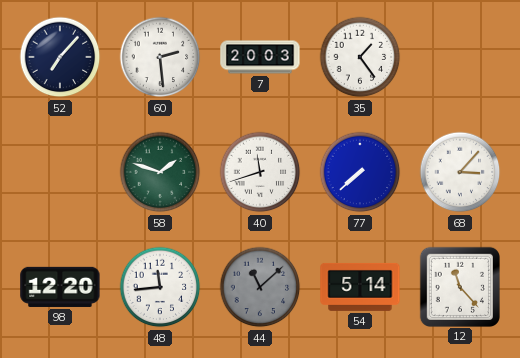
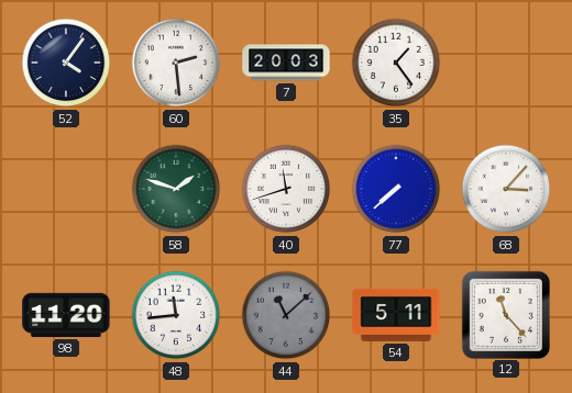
52: 7:07 -> 4:06
98: 12:20 -> 11:20
54: 5:14 -> 5:11
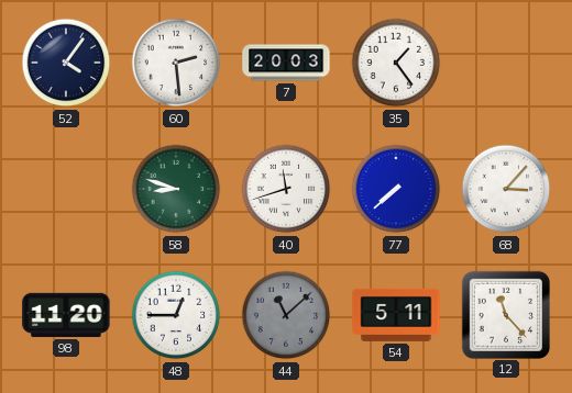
58: 1:48 -> 8:48
48: 11:44 -> 12:45
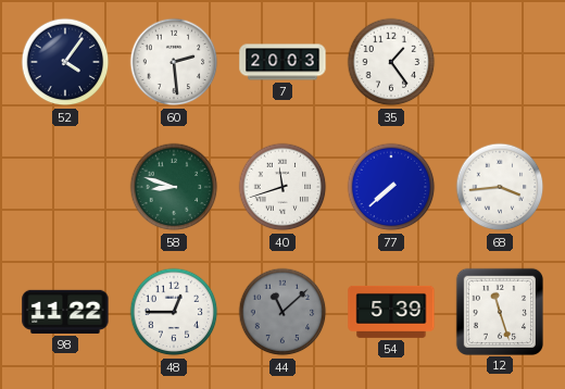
68: 3:07 -> 3:44
98: 11:20 -> 11:22
54: 5:11 -> 5:39
12: 11:23 -> 11:27
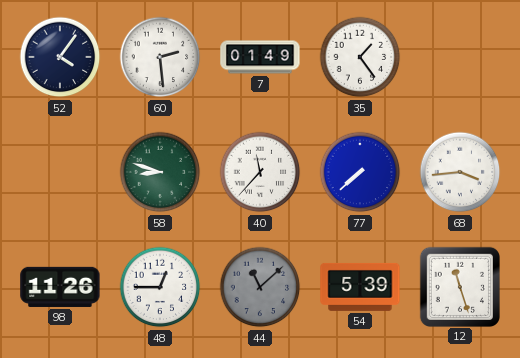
7: 20:03 -> 01:49
40: 11:42 -> 11:37
98: 11:22 -> 11:26
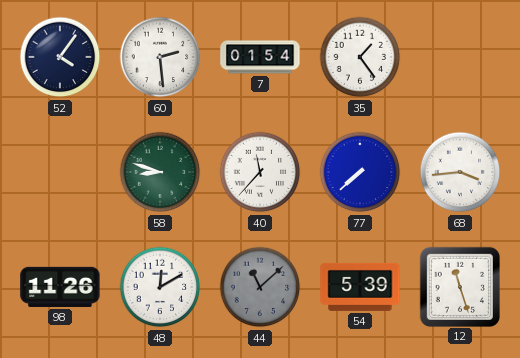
7: 01:49 -> 01:54
48: 12:45 -> 12:10
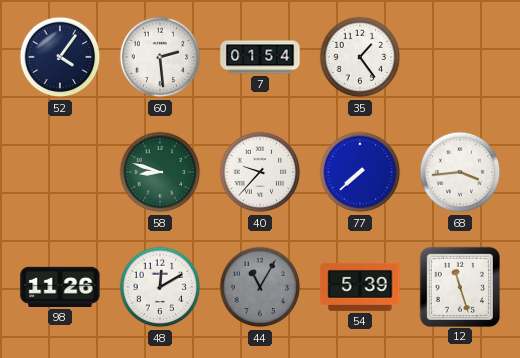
40: 11:37 -> 9:37
44: 11:08 -> 11:05
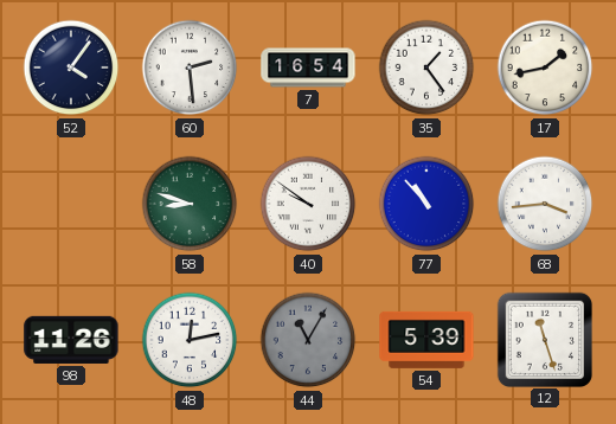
7: 01:54 -> 16:54
17: none -> 1:43
40: 9:37 -> 9:51
77: 7:38 -> 10:53
48: 12:10 -> 12:13
